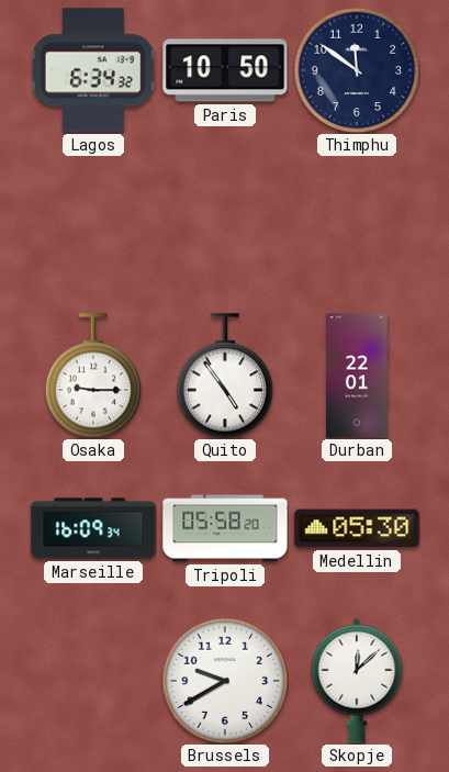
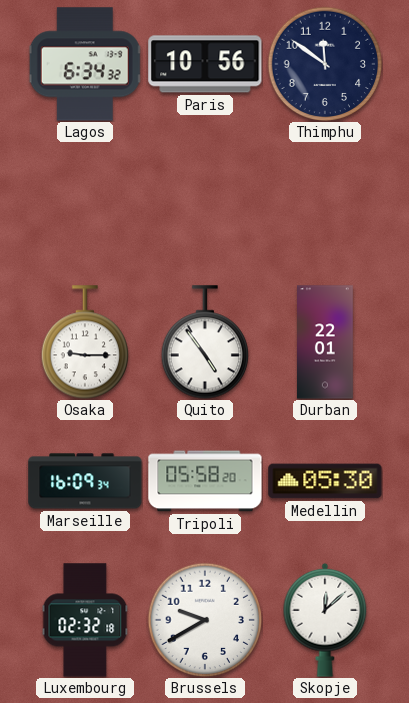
Paris: 10:50 -> 10:56
Luxembourg: none -> 02:32
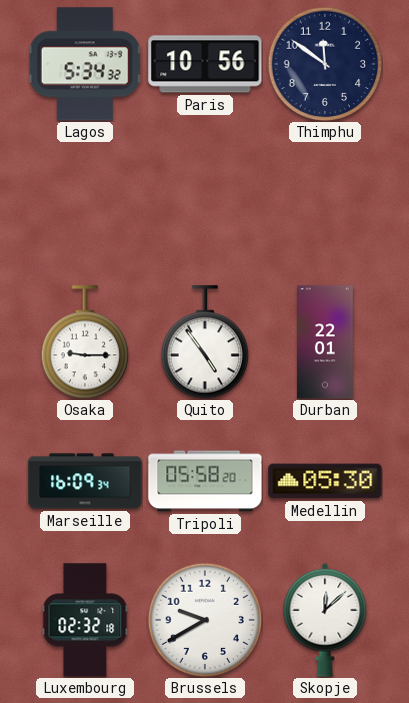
Lagos: 6:34 -> 5:34
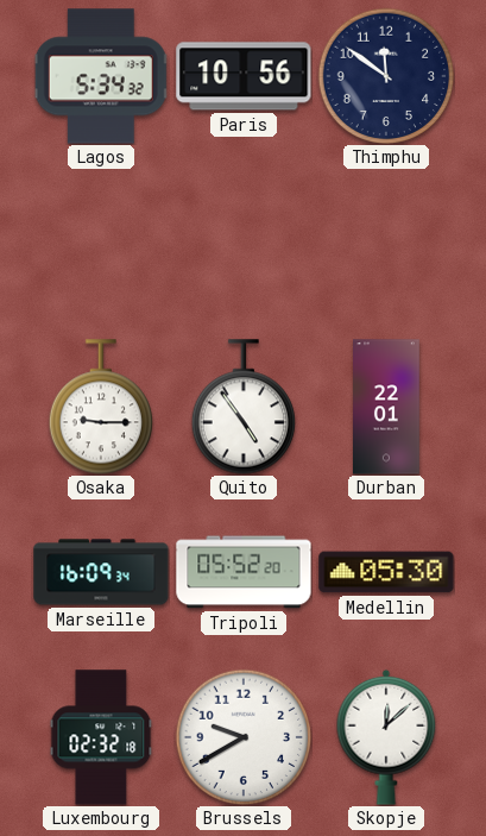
Tripoli: 05:58 -> 05:52
